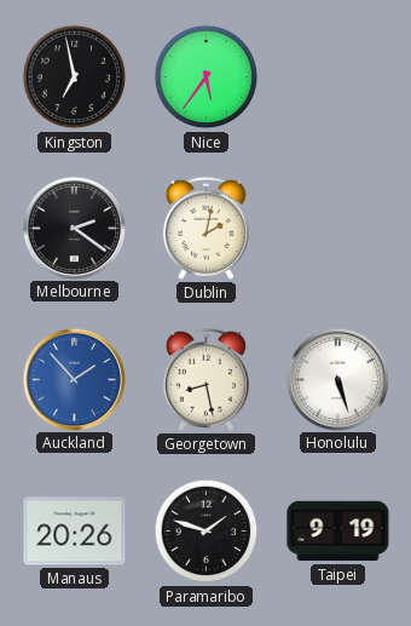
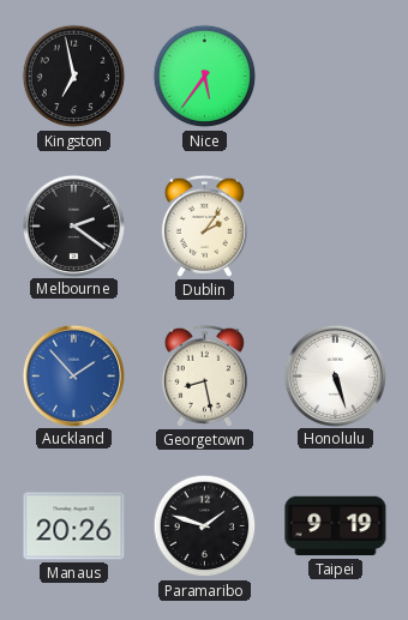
Dublin: 2:02 -> 2:06
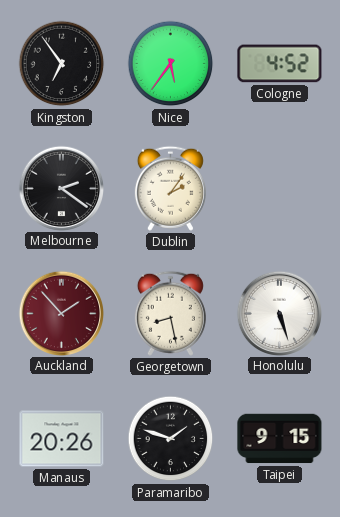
Kingston: 6:58 -> 6:54
Cologne: none -> 4:52
Auckland dial: blue -> burgundy
Taipei: 9:19 -> 9:15
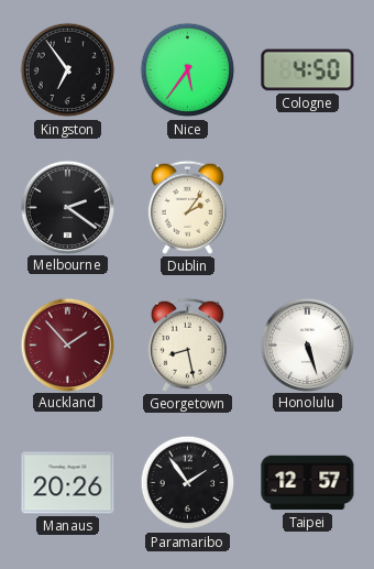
Cologne: 4:52 -> 4:50
Paramaribo: 1:48 -> 1:54
Taipei: 9:15 -> 12:57
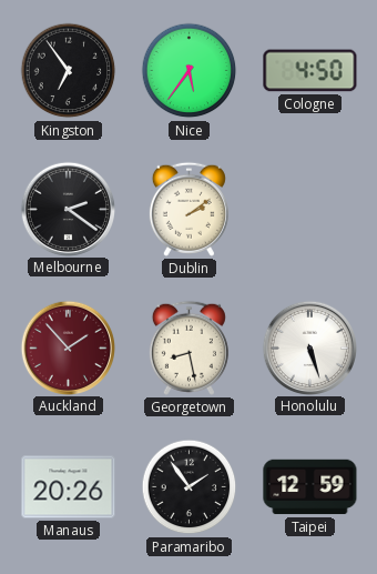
Dublin: 2:06 -> 2:09
Taipei: 12:57 -> 12:59
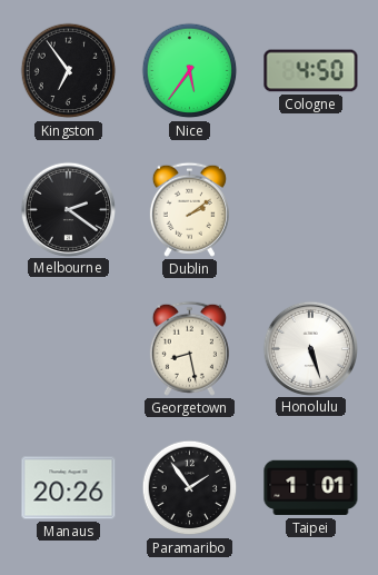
Auckland: 1:53 -> none
Taipei: 12:59 -> 1:01
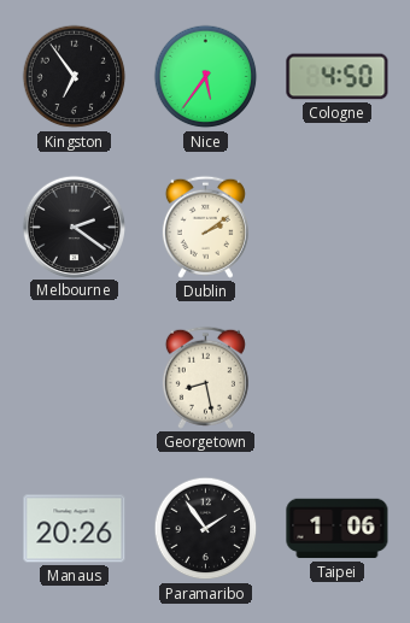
Honolulu: 5:27 -> none
Taipei: 1:01 -> 1:06
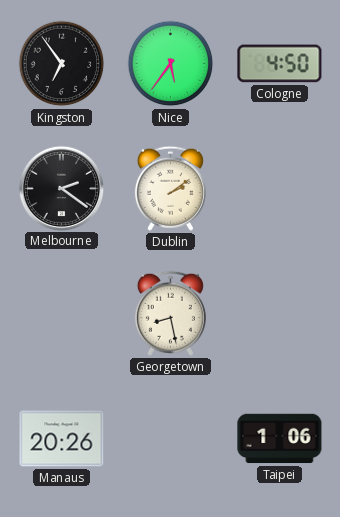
Paramaribo: 1:54 -> none
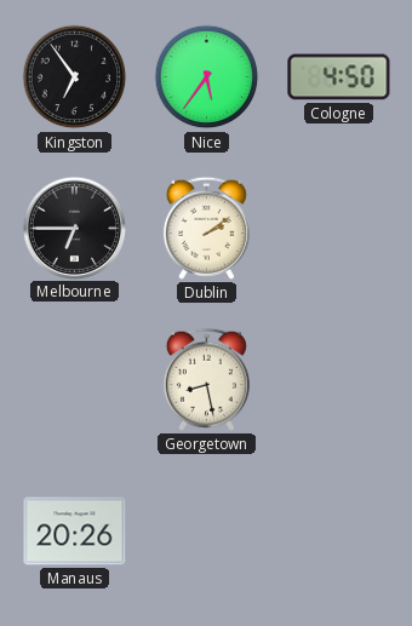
Melbourne: 2:21 -> 6:45
Taipei: 1:06 -> none
